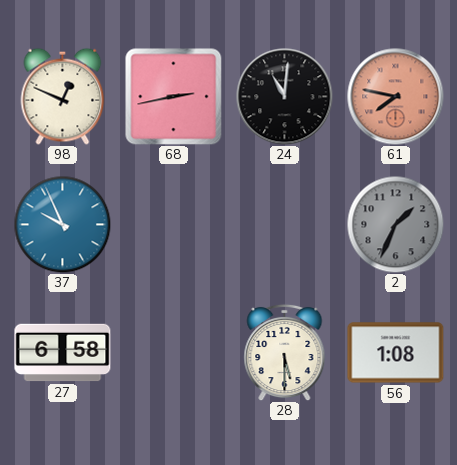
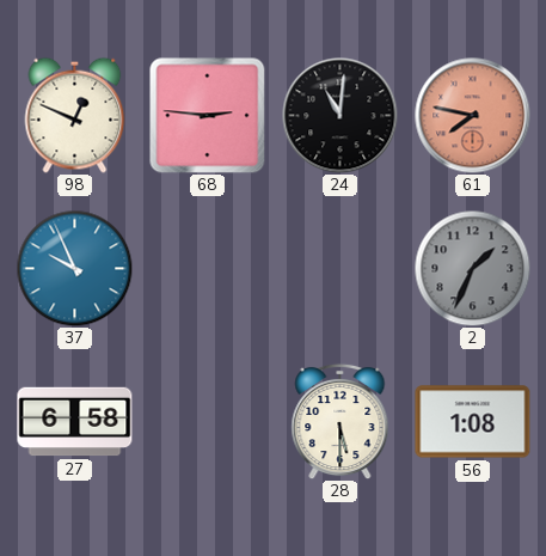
68: 2:43 -> 2:46
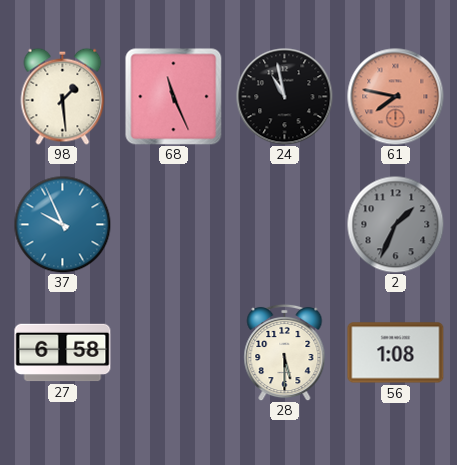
98: 12:49 -> 1:29
68: 2:46 -> 11:26
24: 11:01 -> 10:58
